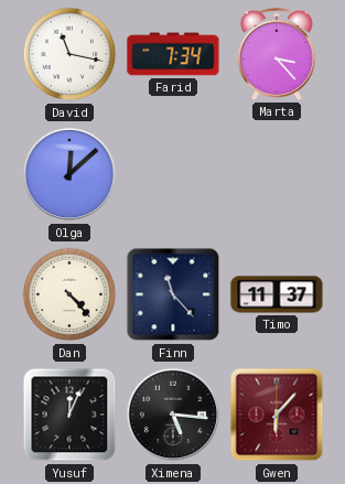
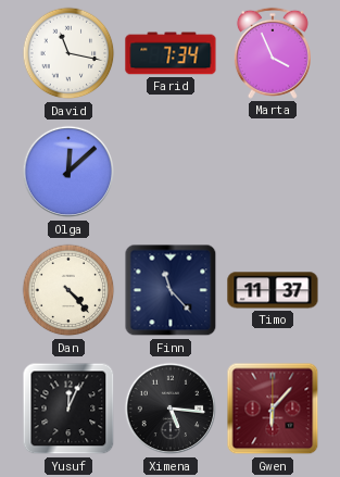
Marta: 3:23 -> 3:56
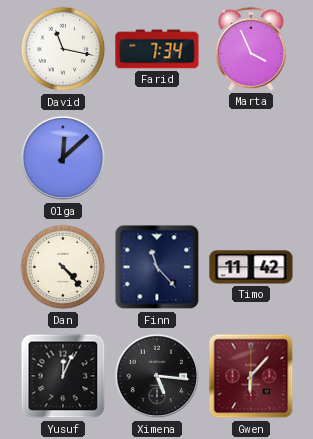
Timo: 11:37 -> 11:42
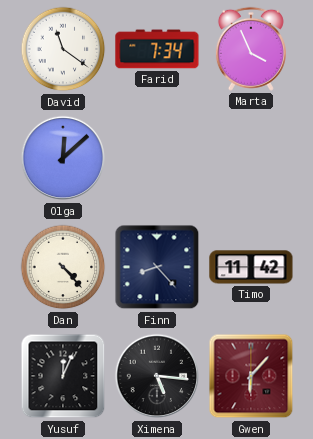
David: 11:17 -> 11:21
Finn: 11:23 -> 8:23
